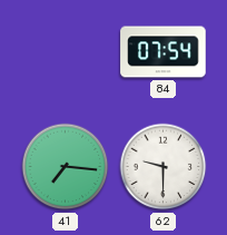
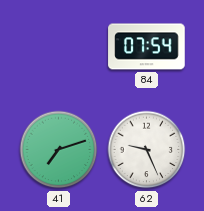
41: 7:16 -> 7:12
62: 9:30 -> 9:26
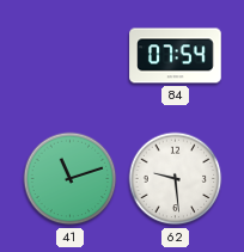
41: 7:12 -> 11:12
62: 9:26 -> 9:29
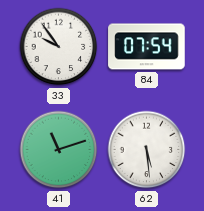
33: none -> 9:54
62: 9:29 -> 5:29
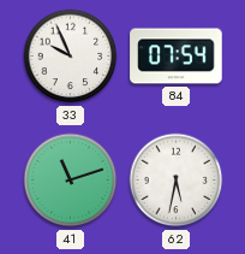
33: 9:54 -> 9:56
62: 5:29 -> 5:32
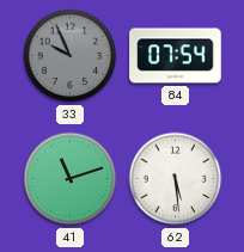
33 dial: white -> grey
62: 5:32 -> 5:29
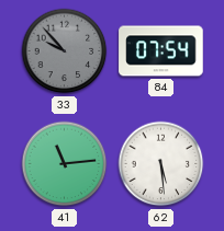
33: 9:56 -> 9:53
41: 11:12 -> 11:14
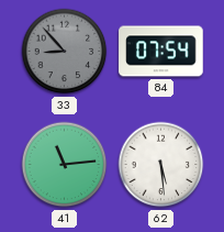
33: 9:53 -> 8:53
